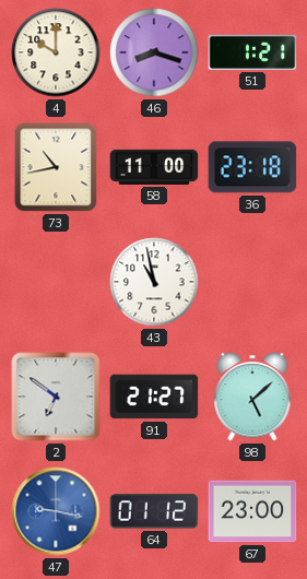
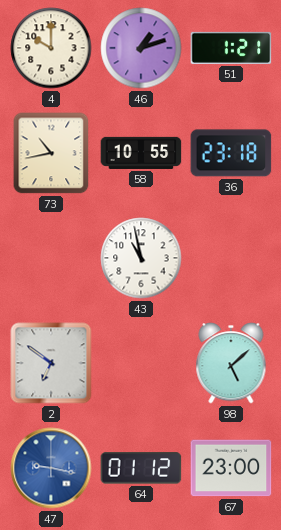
46: 8:18 -> 1:12
58: 11:00 -> 10:55
91: 21:27 -> none
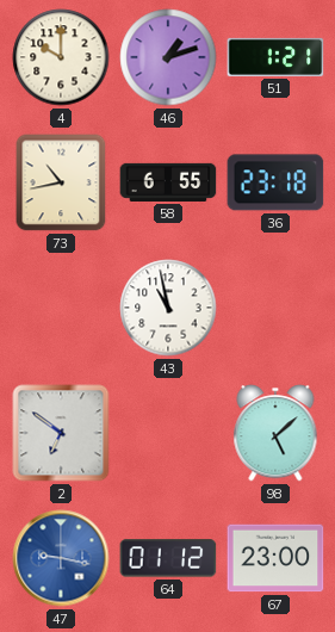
58: 10:55 -> 6:55
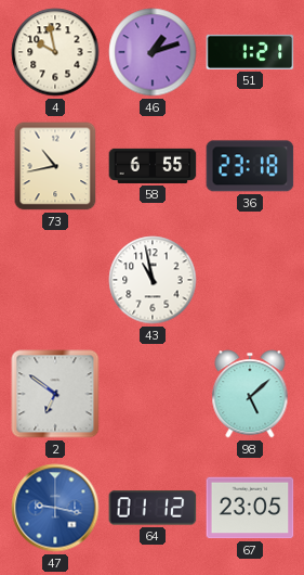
4: 10:00 -> 9:58
67: 23:00 -> 23:05
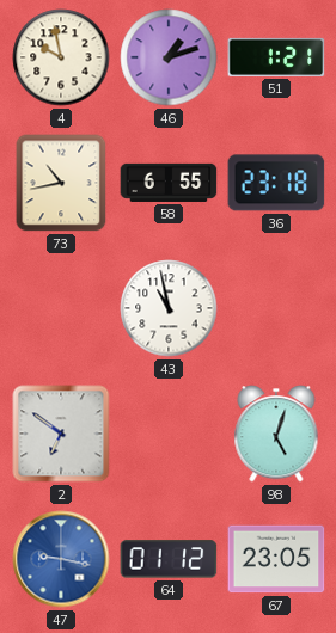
98: 5:08 -> 5:03
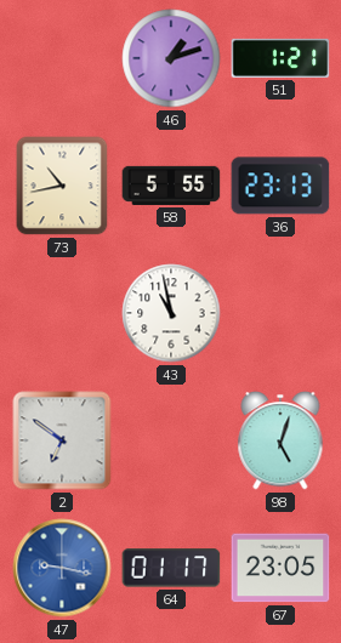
4: 9:58 -> none
58: 6:55 -> 5:55
36: 23:18 -> 23:13
64: 01:12 -> 01:17
